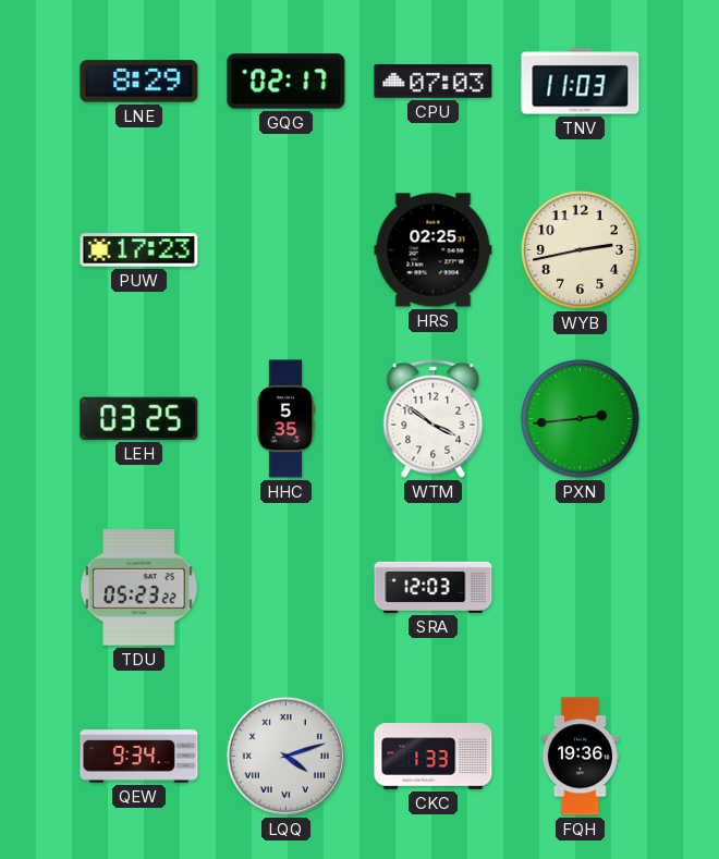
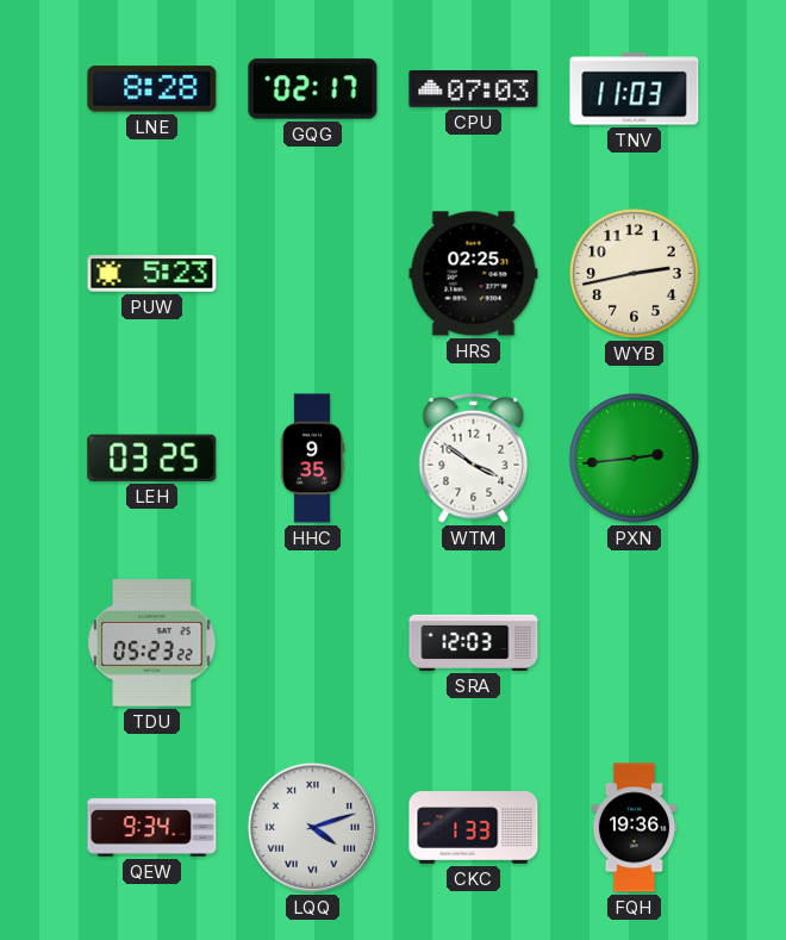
LNE: 8:29 -> 8:28
PUW: 17:23 -> 5:23
HHC: 5:35 -> 9:35
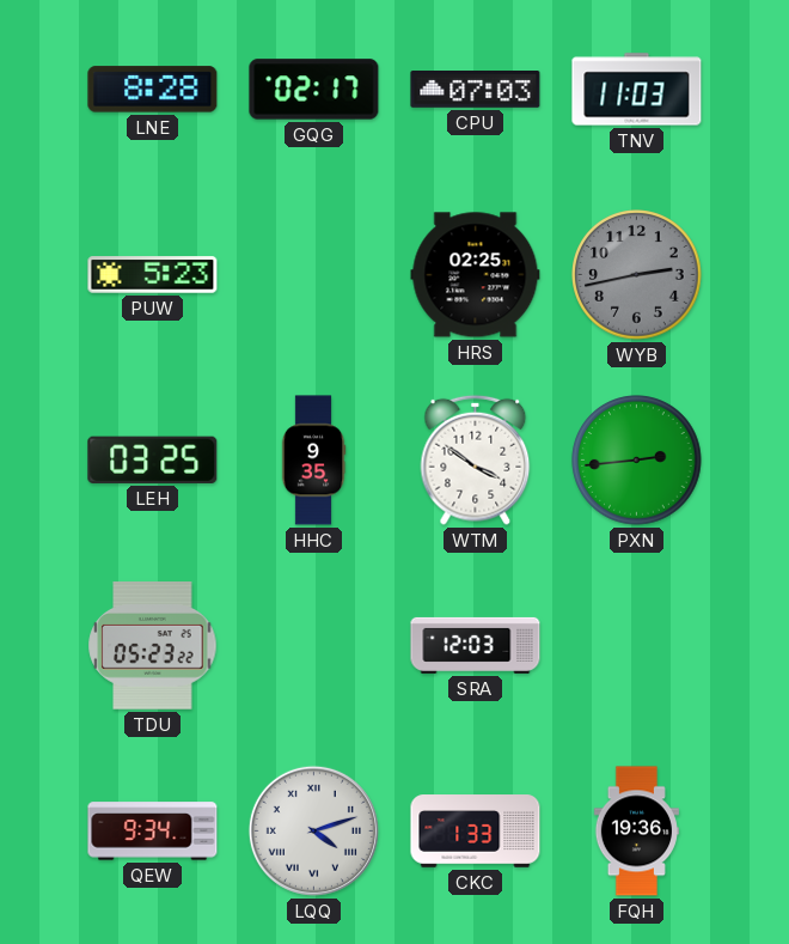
WYB dial: cream -> grey
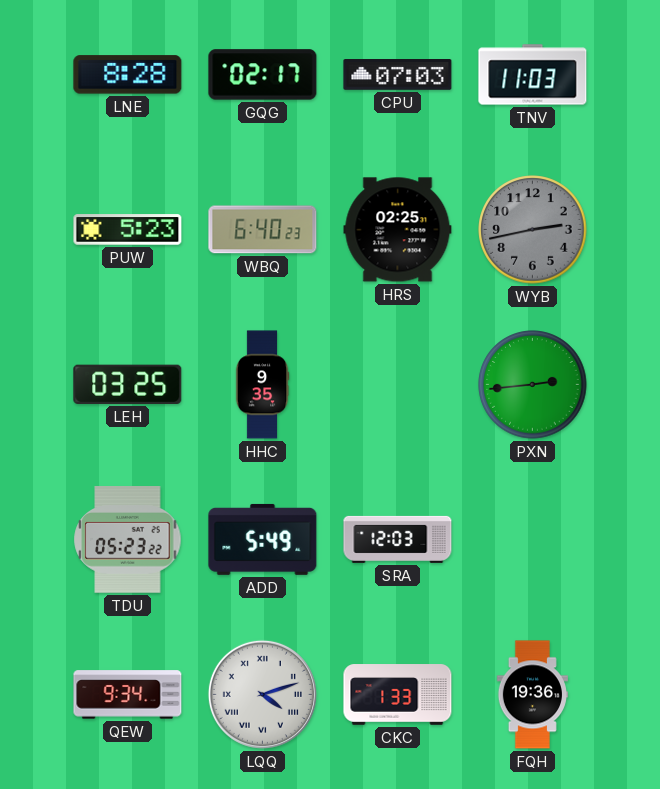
WBQ: none -> 6:40
WTM: 3:51 -> none
ADD: none -> 5:49
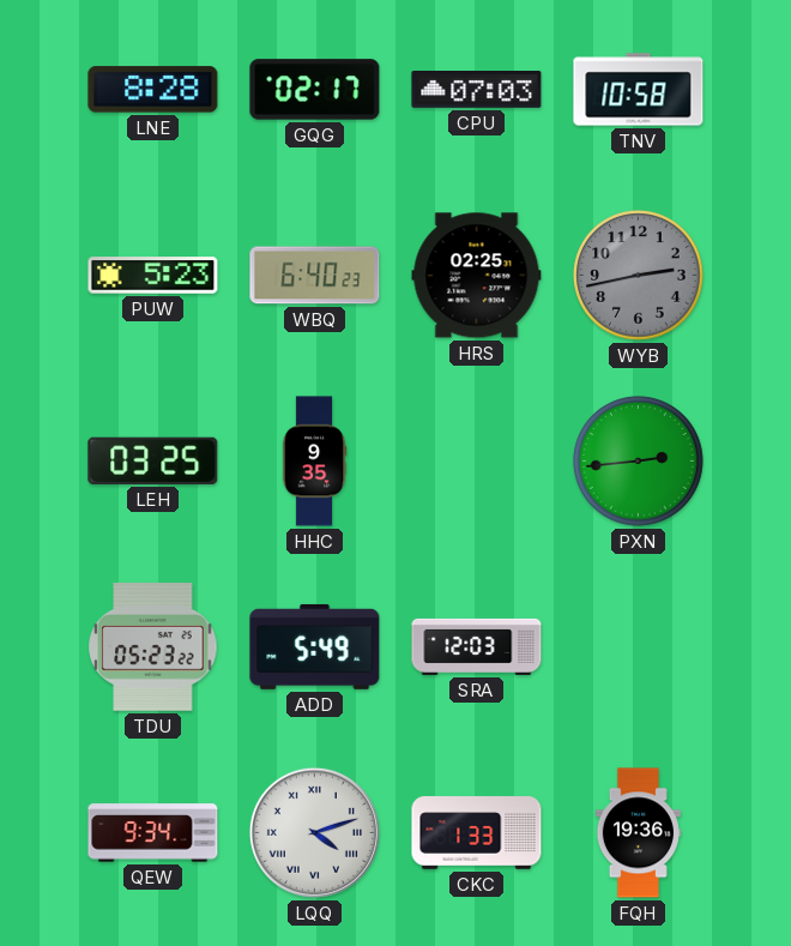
TNV: 11:03 -> 10:58
